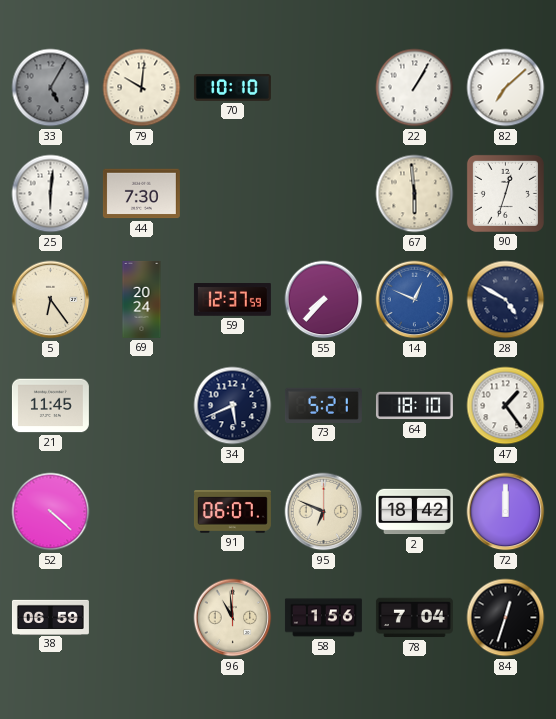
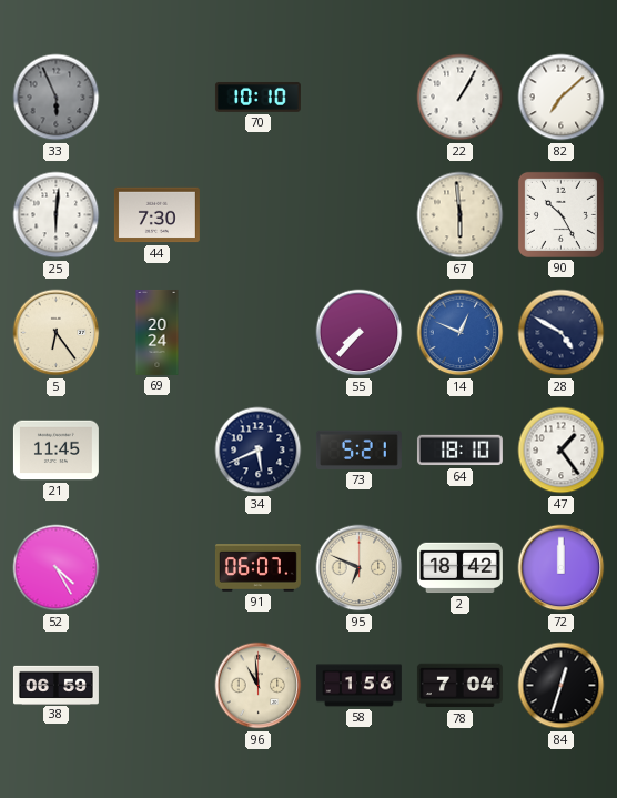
33: 5:05 -> 5:56
79: 10:01 -> none
90: 12:33 -> 10:25
59: 12:37 -> none
52: 4:22 -> 4:25
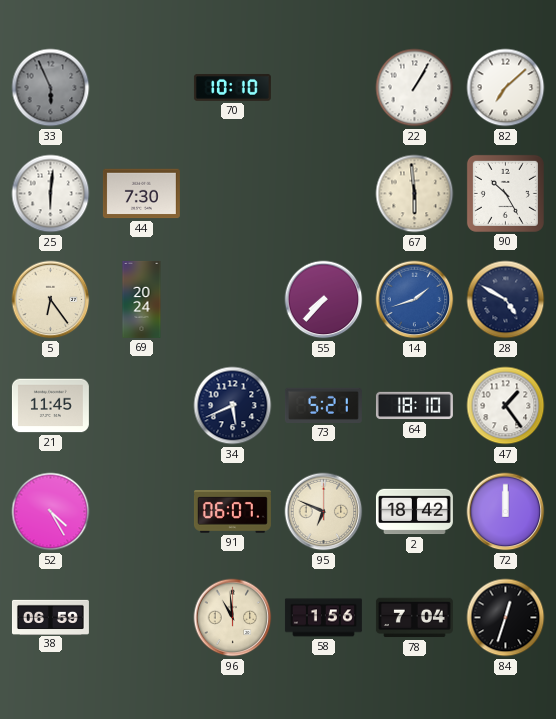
14: 12:49 -> 1:42
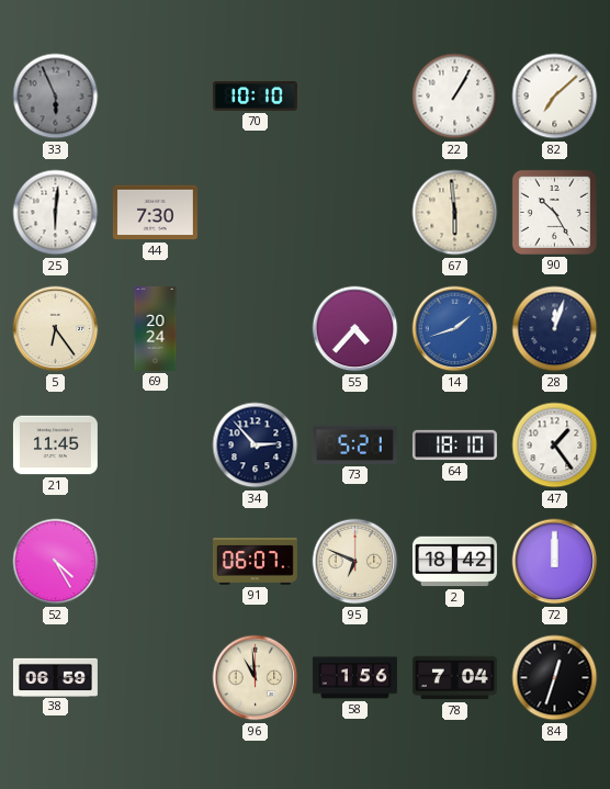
55: 7:37 -> 4:37
28: 4:50 -> 12:03
34: 5:41 -> 2:53
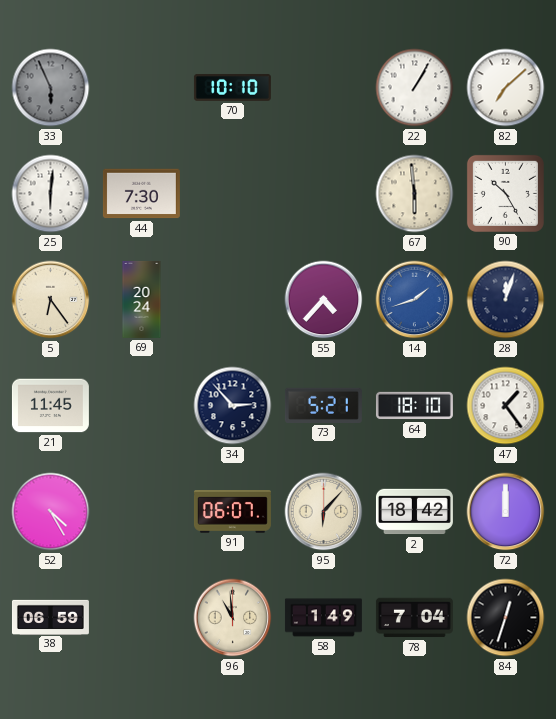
95: 6:49 -> 6:07
58: 1:56 -> 1:49
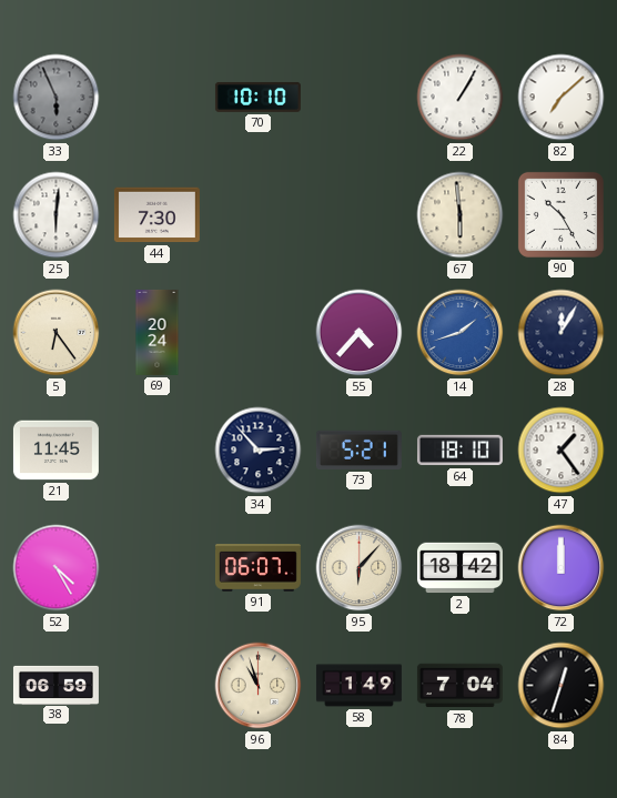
28: 12:03 -> 12:05
96: 10:59 -> 10:57
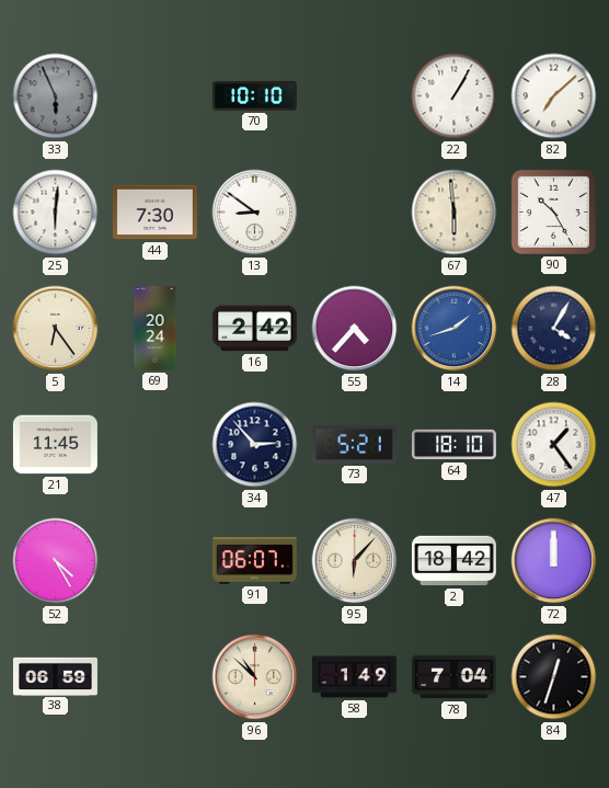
13: none -> 8:51
16: none -> 2:42
28: 12:05 -> 4:05
96: 10:57 -> 10:52
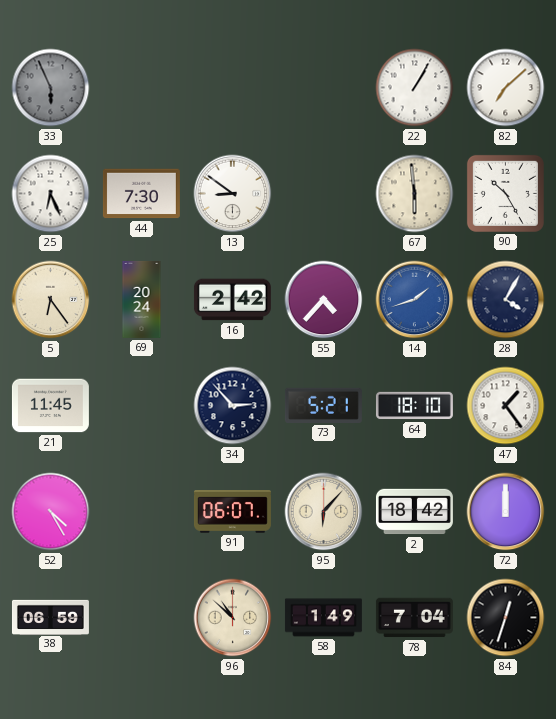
70: 10:10 -> none
25: 6:01 -> 6:26
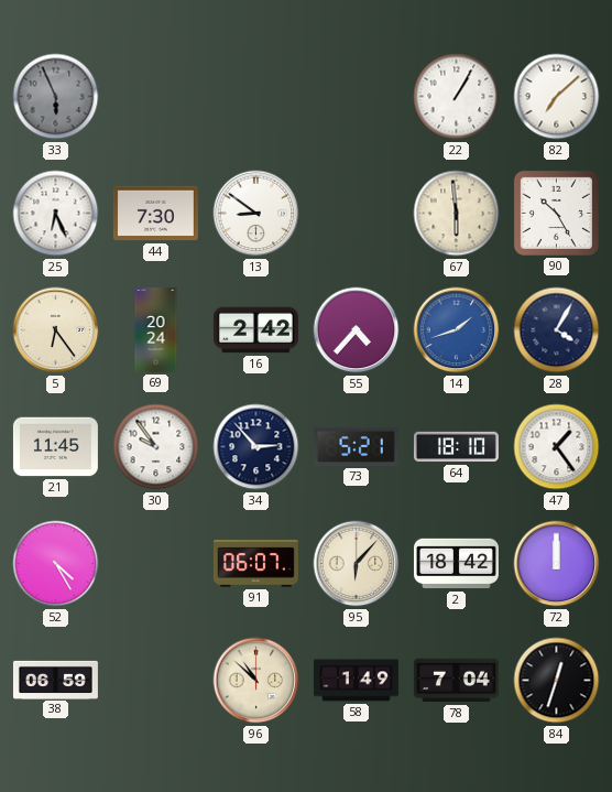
30: none -> 9:54
